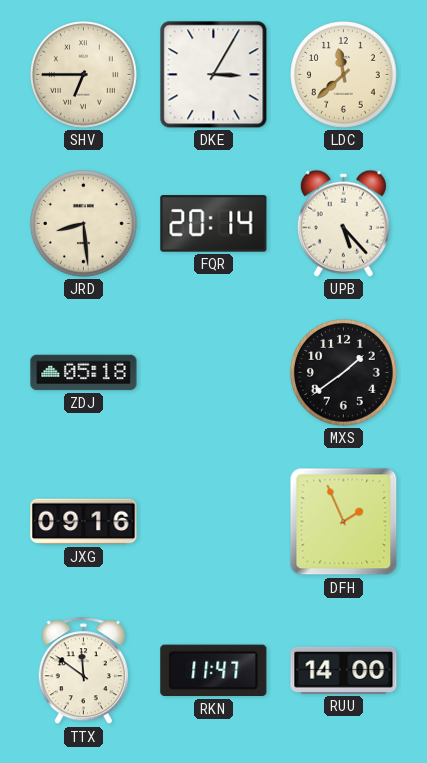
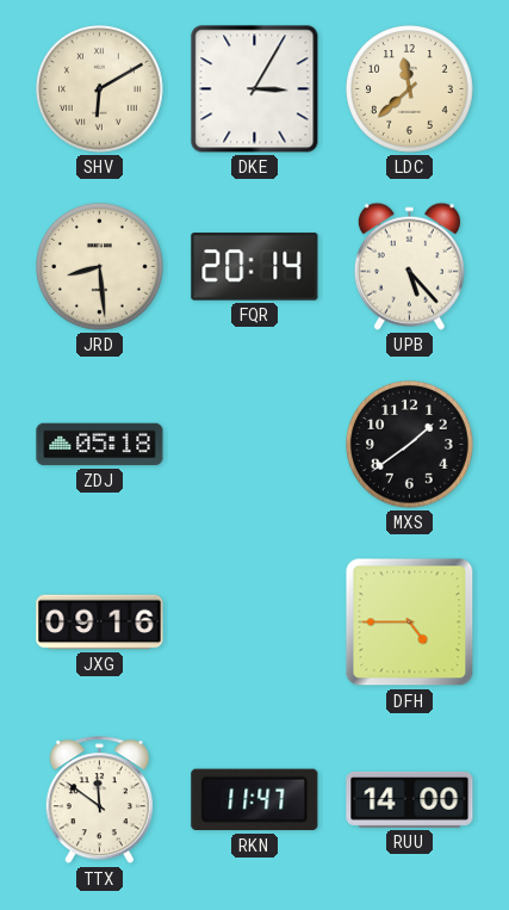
SHV: 6:45 -> 6:10
DFH: 1:56 -> 4:45
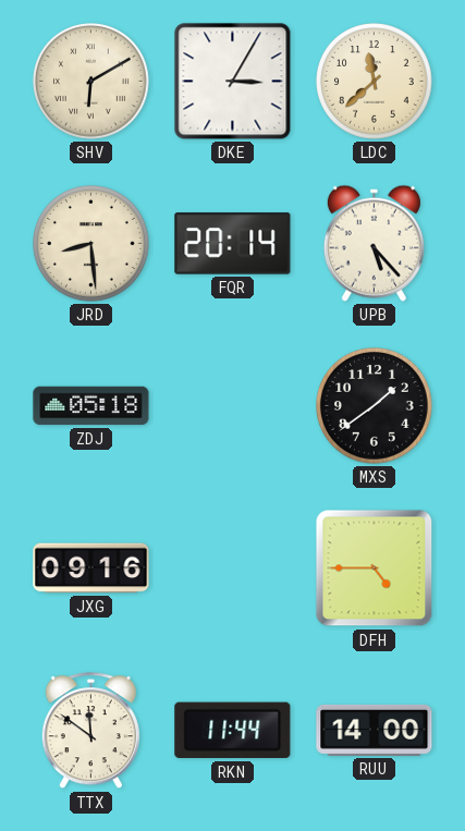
RKN: 11:47 -> 11:44
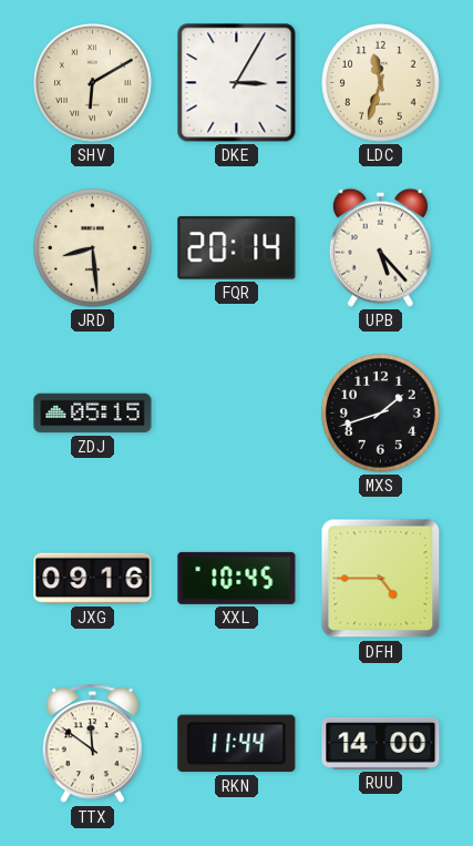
LDC: 11:38 -> 11:33
ZDJ: 05:18 -> 05:15
MXS: 1:39 -> 1:42
XXL: none -> 10:45
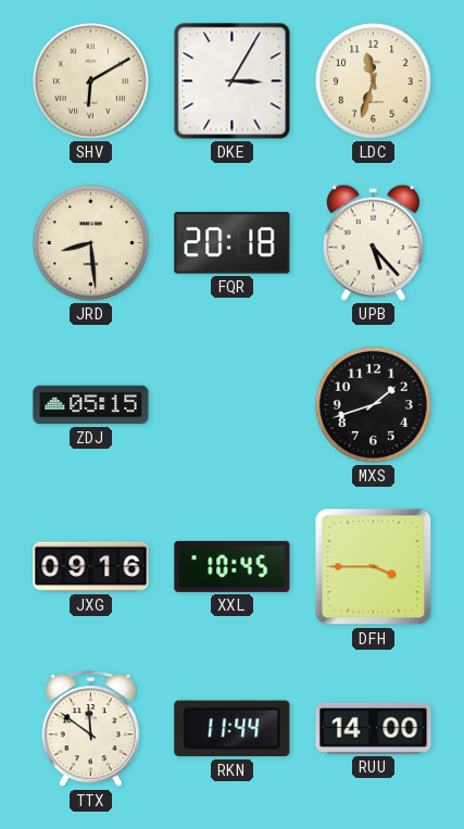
FQR: 20:14 -> 20:18
DFH: 4:45 -> 3:45
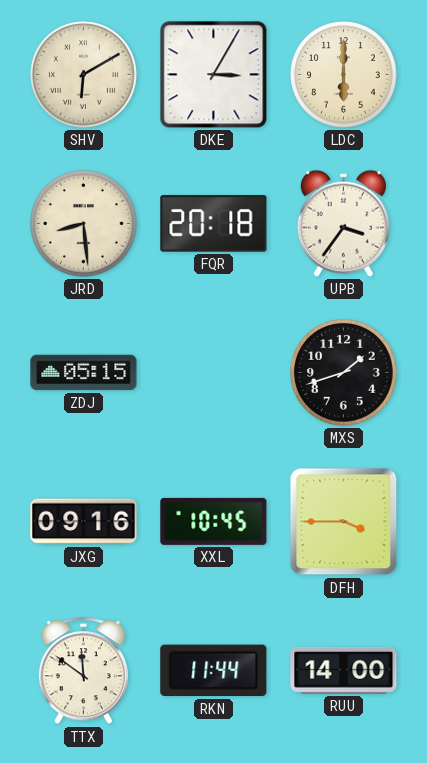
LDC: 11:33 -> 6:00
UPB: 5:23 -> 3:36
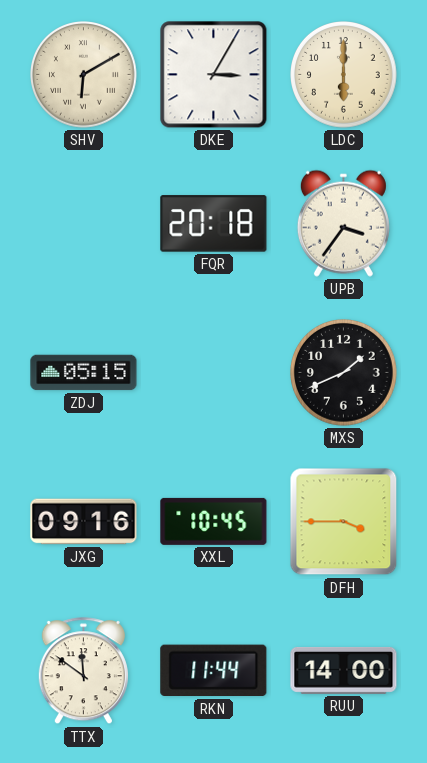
JRD: 8:29 -> none
MXS: 1:42 -> 1:41
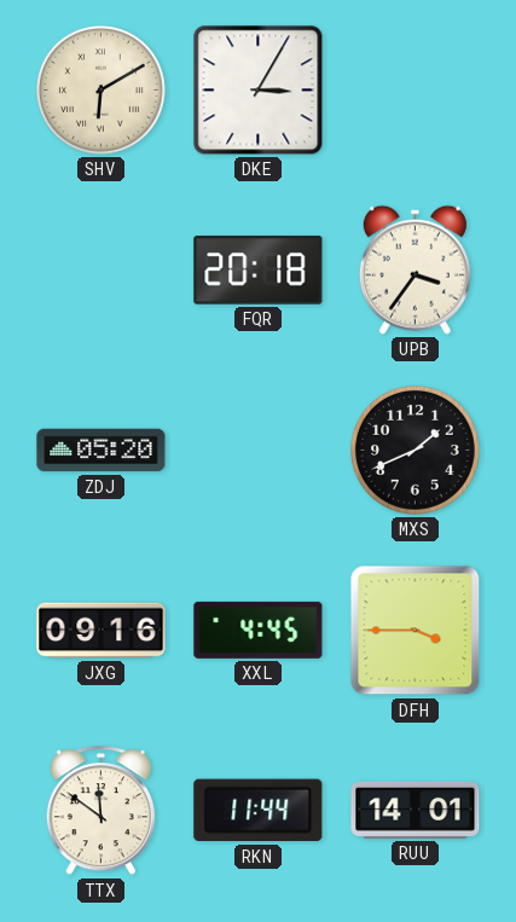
LDC: 6:00 -> none
ZDJ: 05:15 -> 05:20
XXL: 10:45 -> 4:45
RUU: 14:00 -> 14:01
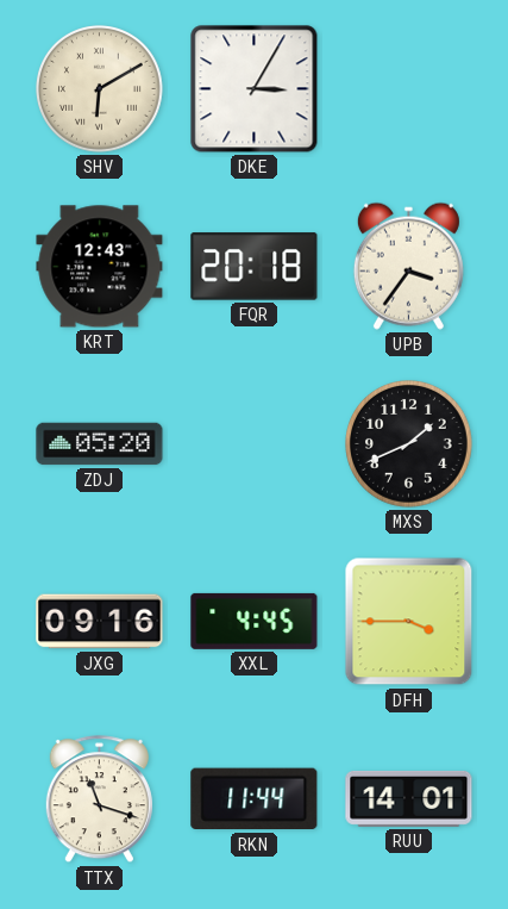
KRT: none -> 12:43
TTX: 11:51 -> 11:18
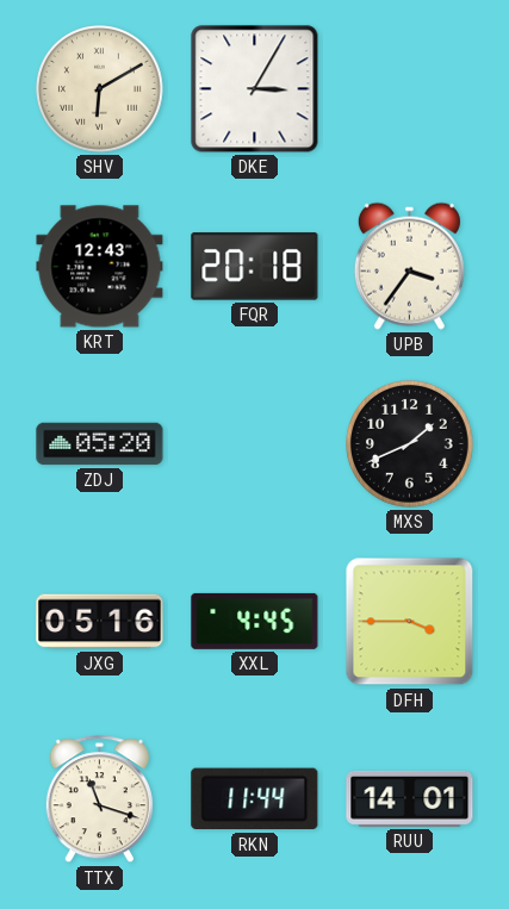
JXG: 09:16 -> 05:16
